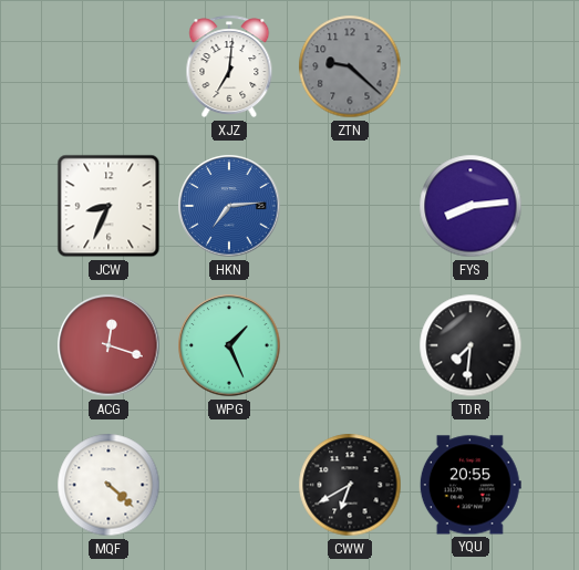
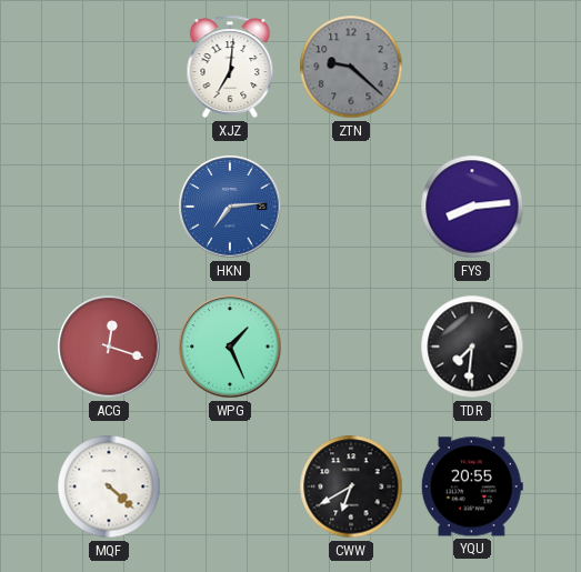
JCW: 8:34 -> none
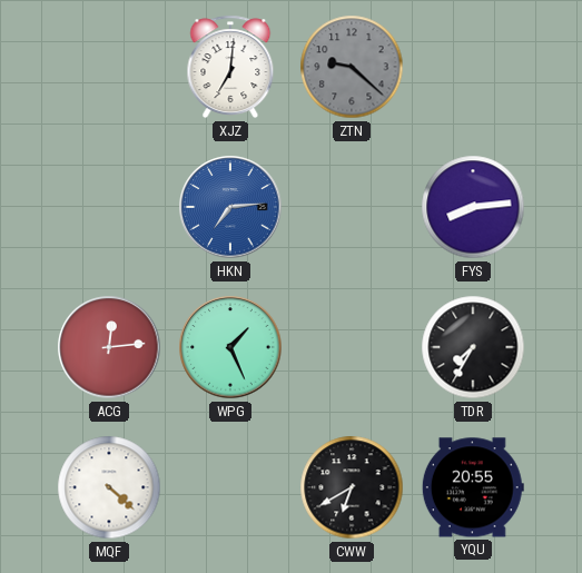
ACG: 12:18 -> 12:14
TDR: 7:31 -> 7:35
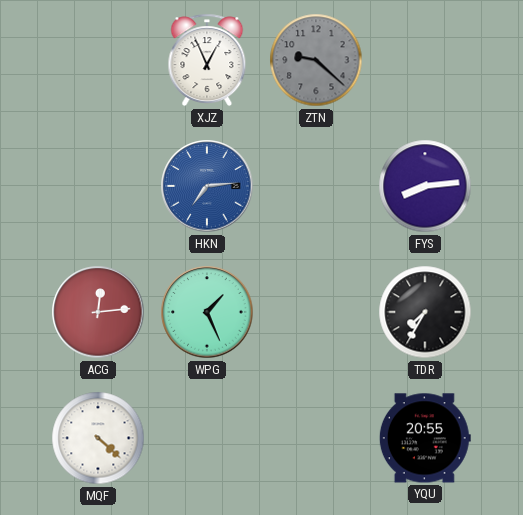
XJZ: 7:01 -> 12:56
CWW: 6:40 -> none
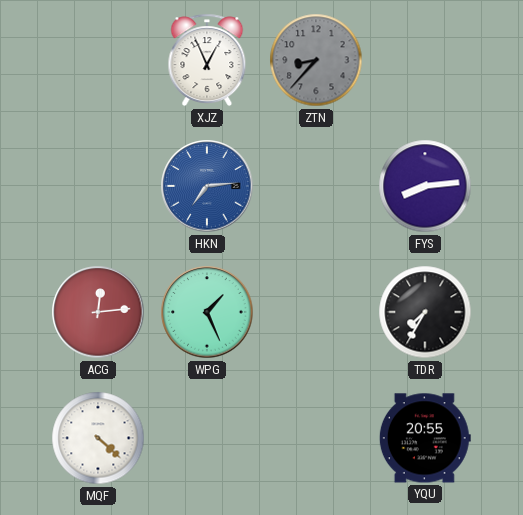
ZTN: 9:22 -> 8:37
